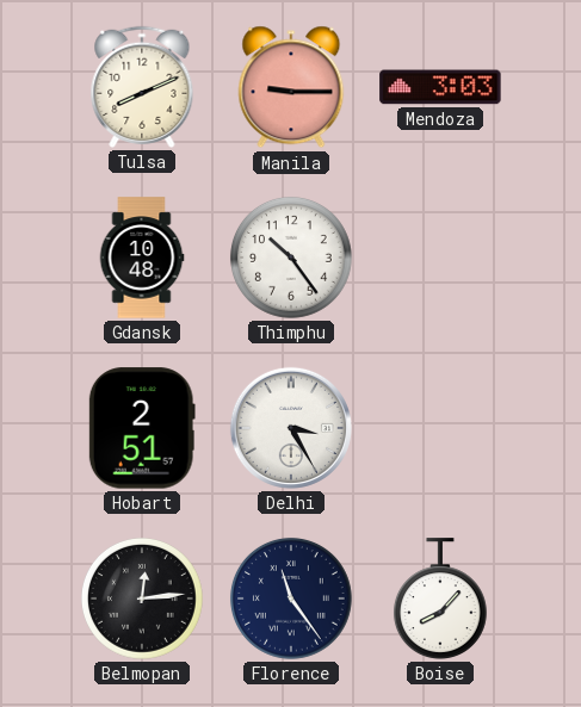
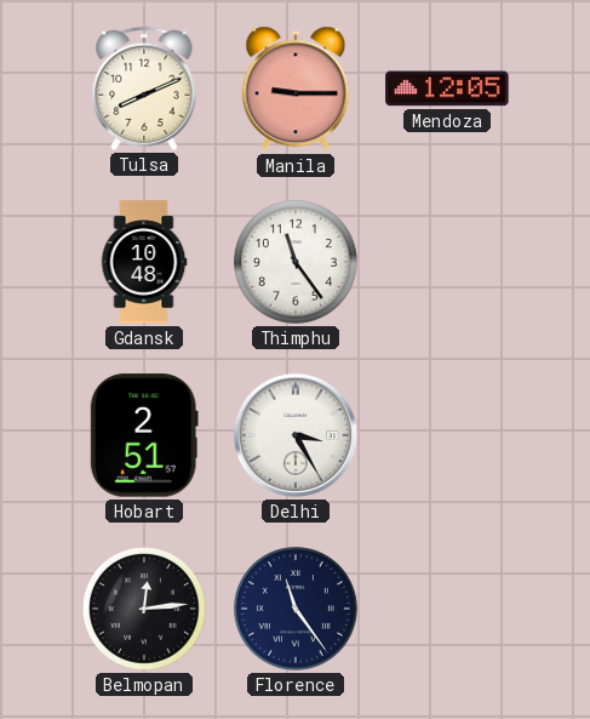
Mendoza: 3:03 -> 12:05
Thimphu: 10:24 -> 11:24
Boise: 8:07 -> none
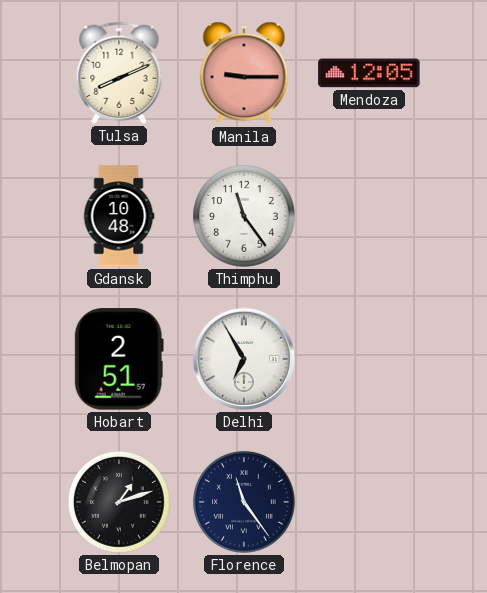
Delhi: 3:25 -> 6:55
Belmopan: 12:14 -> 1:12
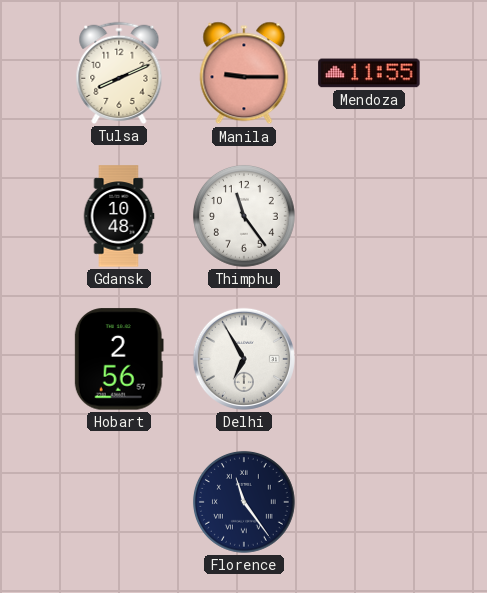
Mendoza: 12:05 -> 11:55
Hobart: 2:51 -> 2:56
Belmopan: 1:12 -> none
